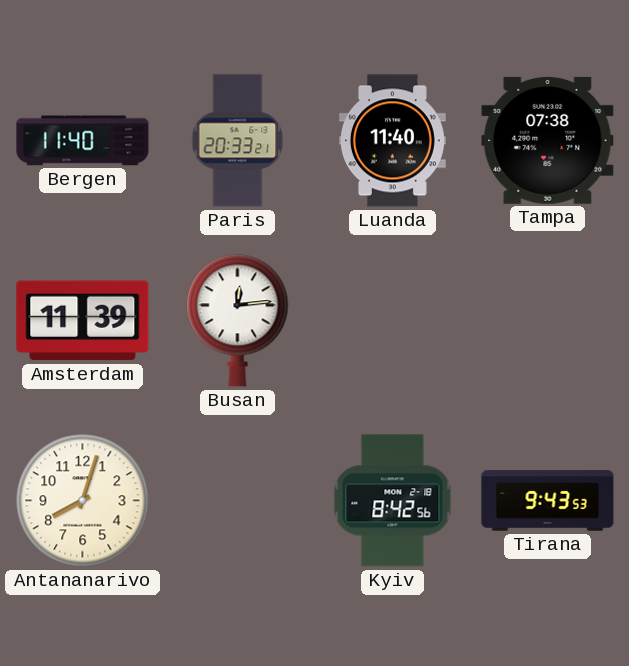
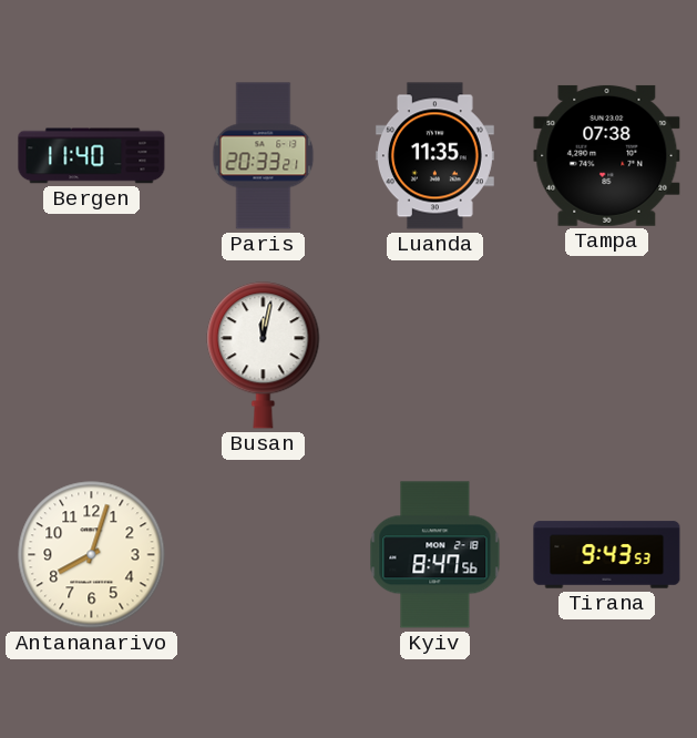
Luanda: 11:40 -> 11:35
Amsterdam: 11:39 -> none
Busan: 12:14 -> 12:02
Kyiv: 8:42 -> 8:47
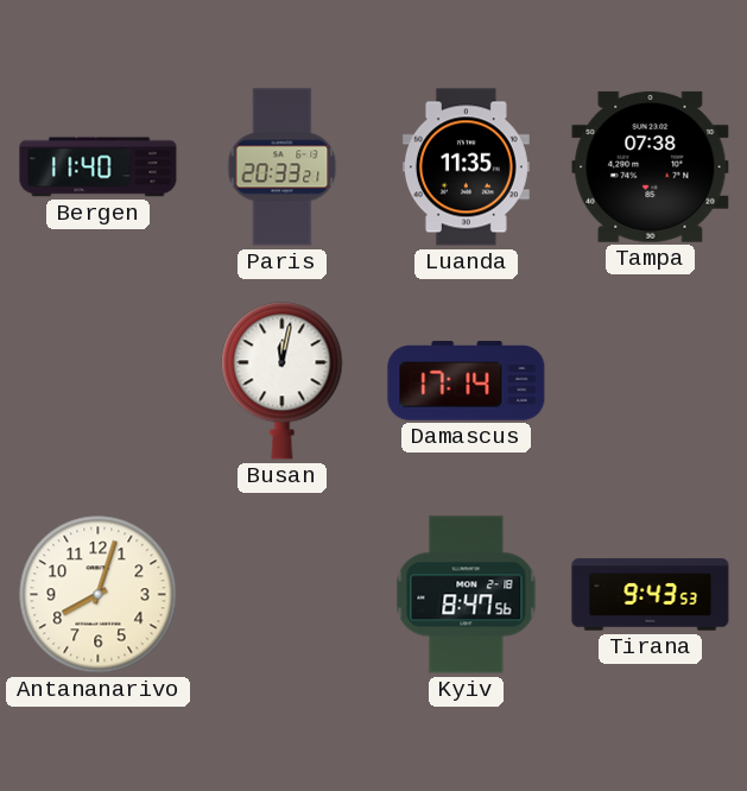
Damascus: none -> 17:14
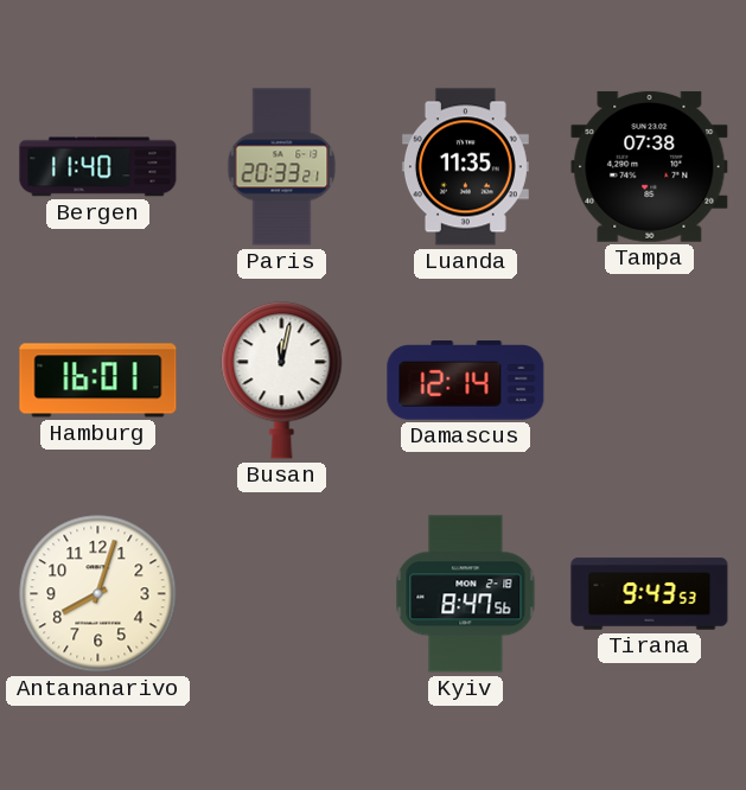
Hamburg: none -> 16:01
Damascus: 17:14 -> 12:14
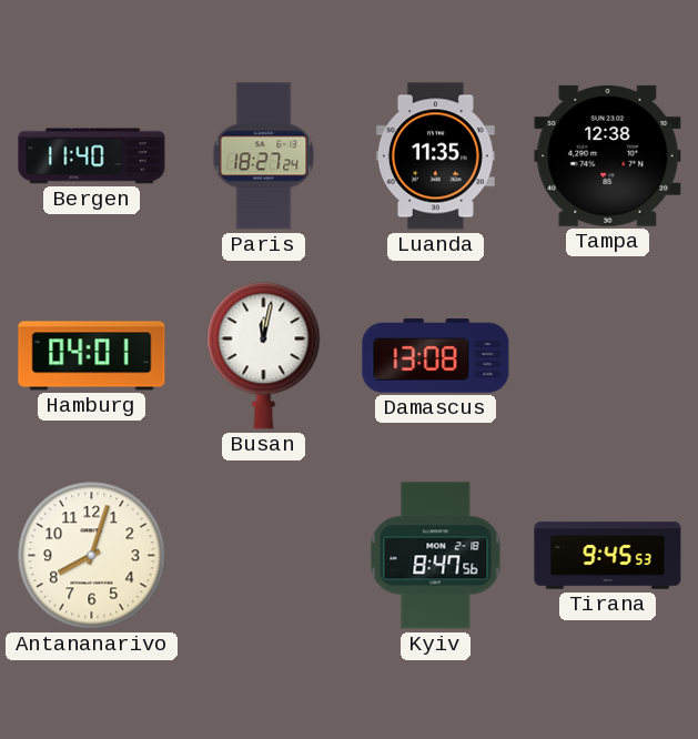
Paris: 20:33 -> 18:27
Tampa: 07:38 -> 12:38
Hamburg: 16:01 -> 04:01
Damascus: 12:14 -> 13:08
Tirana: 9:43 -> 9:45
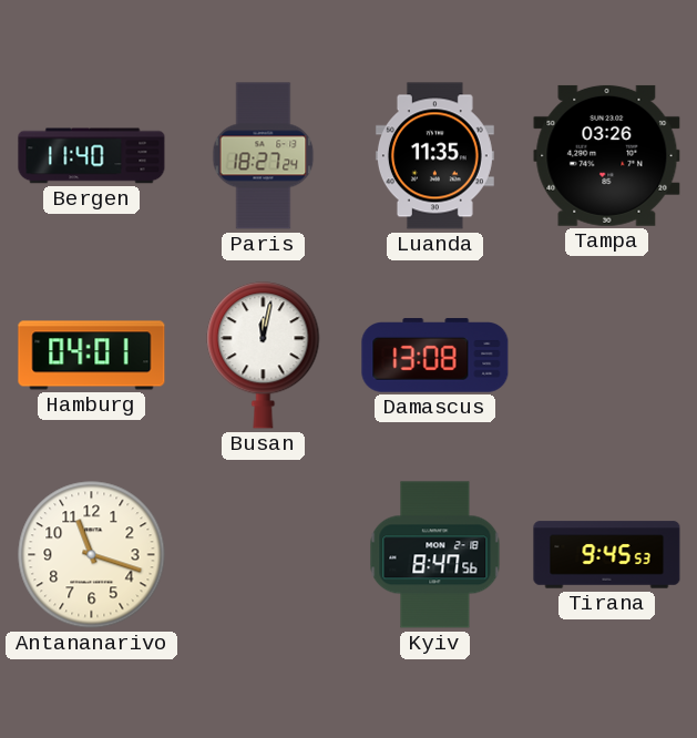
Tampa: 12:38 -> 03:26
Antananarivo: 8:03 -> 11:18
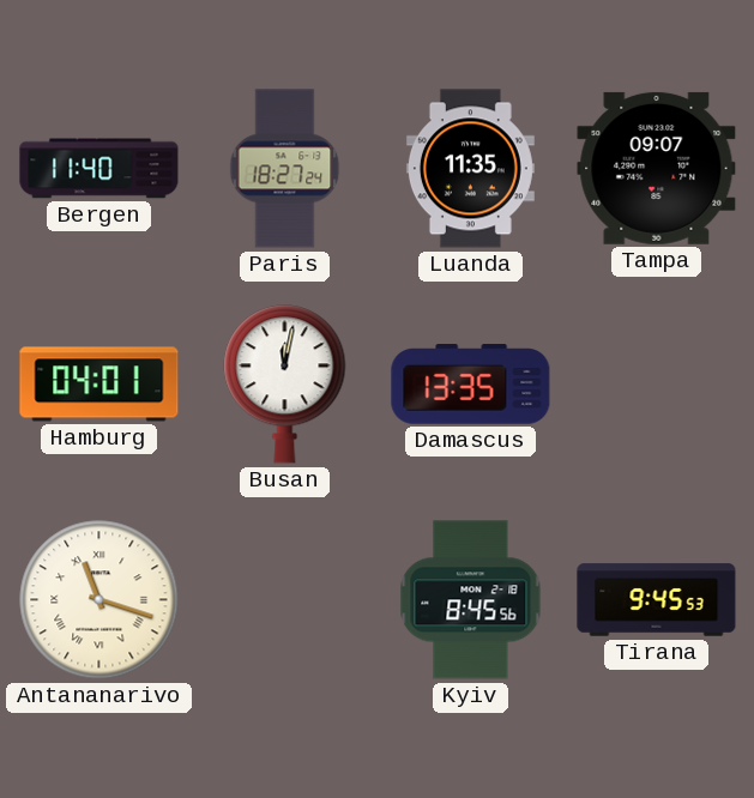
Tampa: 03:26 -> 09:07
Damascus: 13:08 -> 13:35
Antananarivo numerals: Arabic -> Roman
Kyiv: 8:47 -> 8:45
